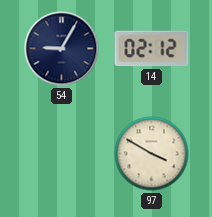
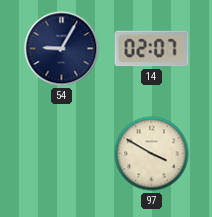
14: 02:12 -> 02:07
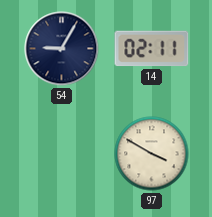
14: 02:07 -> 02:11
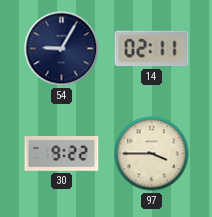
30: none -> 9:22
97: 3:50 -> 3:45
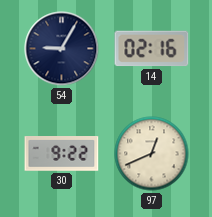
14: 02:11 -> 02:16
97: 3:45 -> 12:41
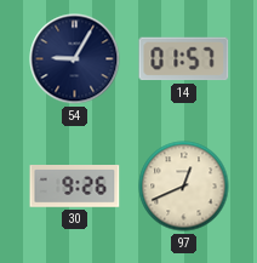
14: 02:16 -> 01:57
30: 9:22 -> 9:26
